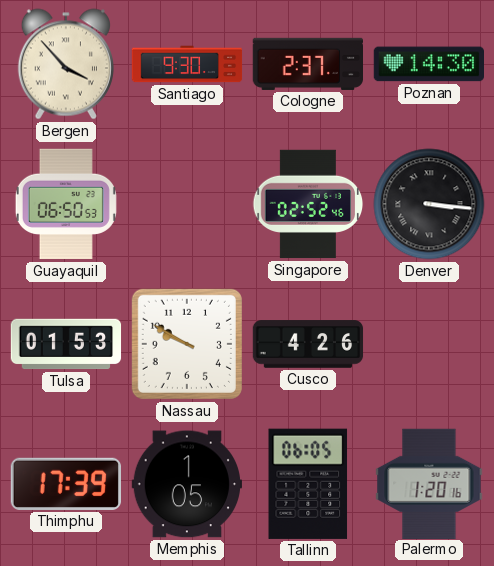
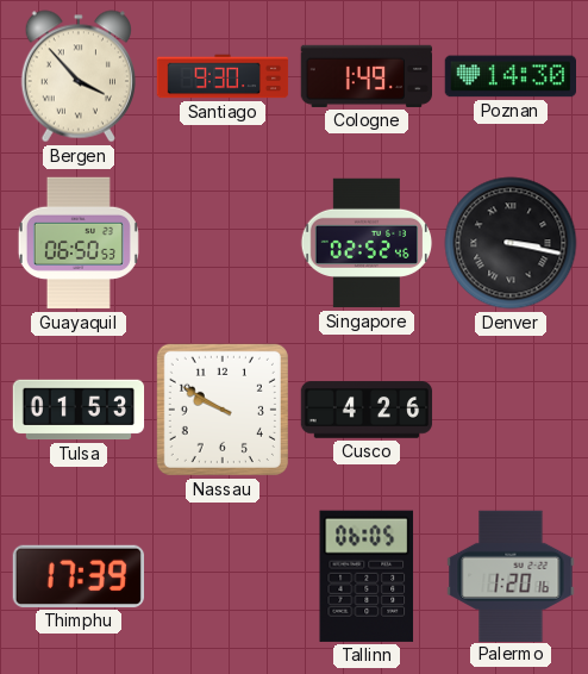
Cologne: 2:37 -> 1:49
Denver: 3:16 -> 3:17
Memphis: 1:05 -> none
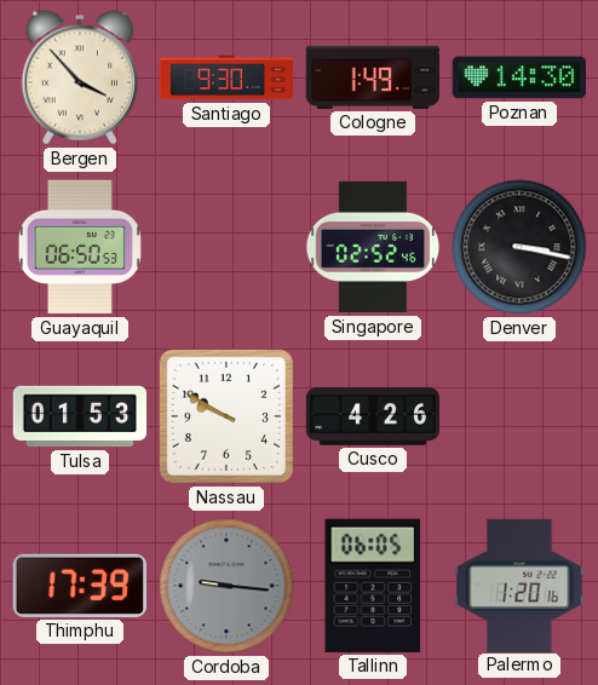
Cordoba: none -> 9:16
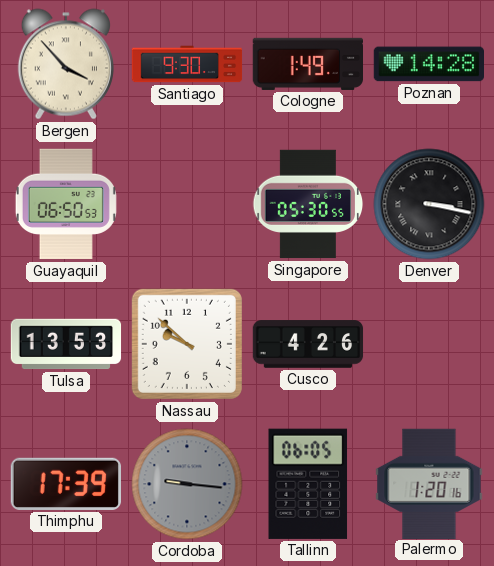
Poznan: 14:30 -> 14:28
Singapore: 02:52 -> 05:30
Tulsa: 01:53 -> 13:53
Nassau: 9:50 -> 9:52
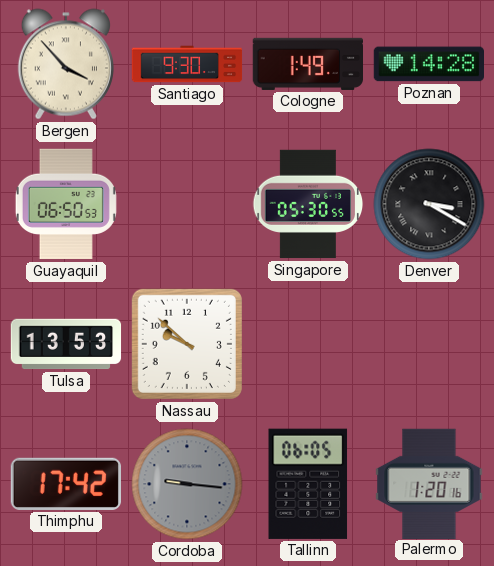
Denver: 3:17 -> 3:20
Cusco: 4:26 -> none
Thimphu: 17:39 -> 17:42
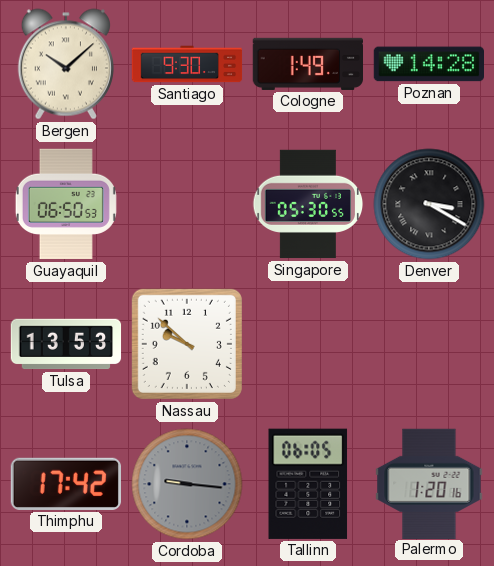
Bergen: 3:53 -> 10:08
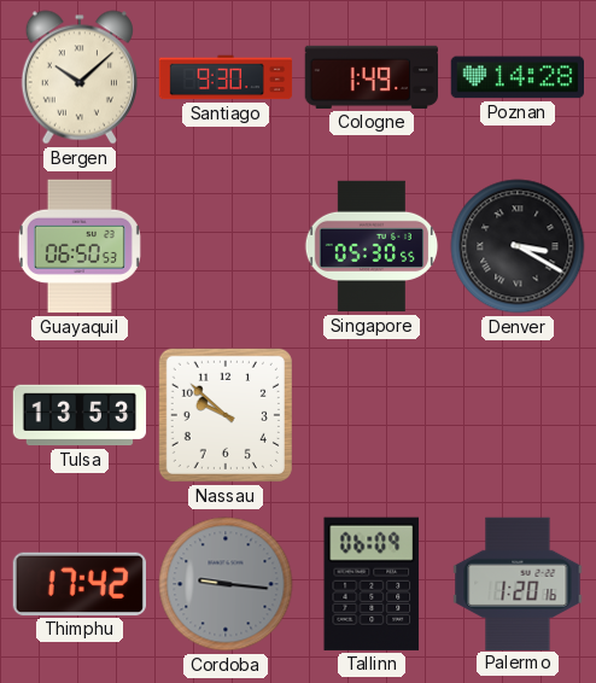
Tallinn: 06:05 -> 06:09
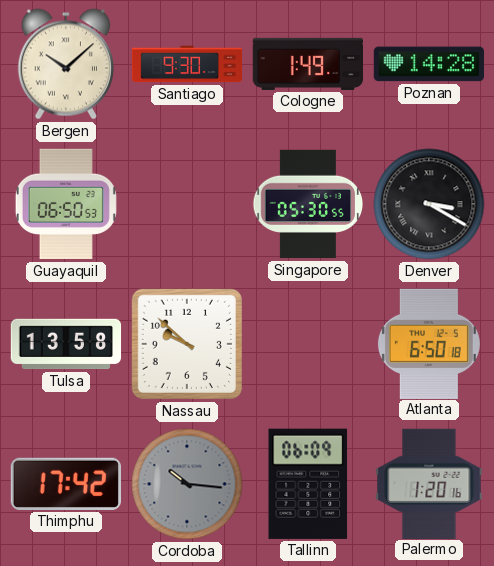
Tulsa: 13:53 -> 13:58
Atlanta: none -> 6:50
Cordoba: 9:16 -> 10:16
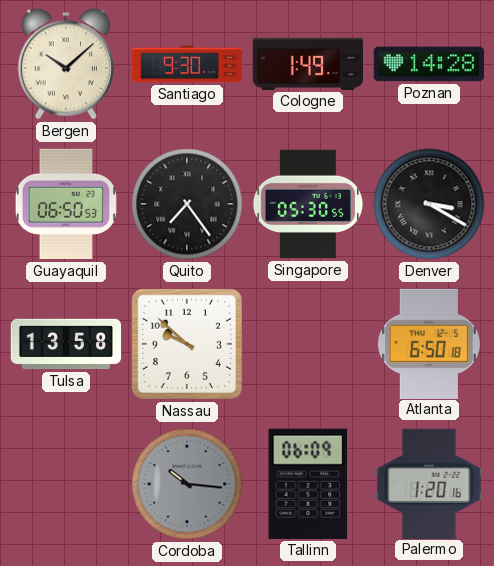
Quito: none -> 7:24
Thimphu: 17:42 -> none
